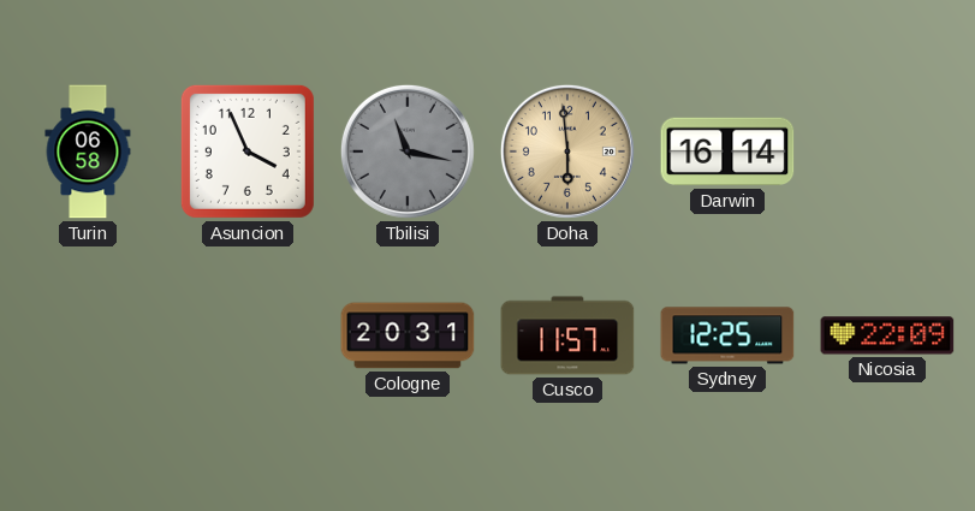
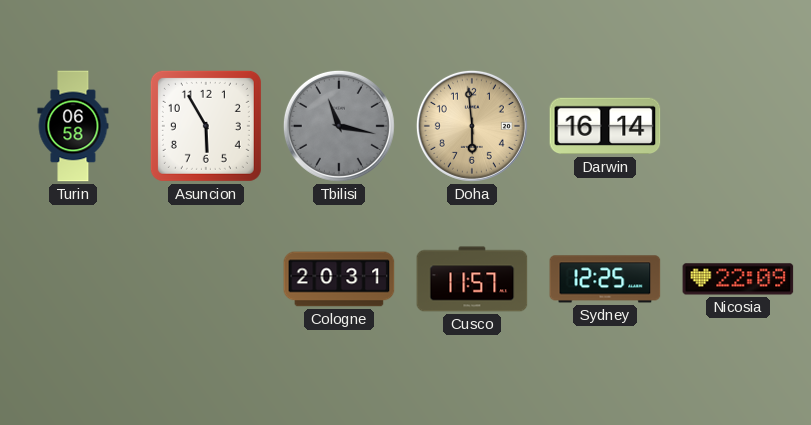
Asuncion: 3:56 -> 5:55
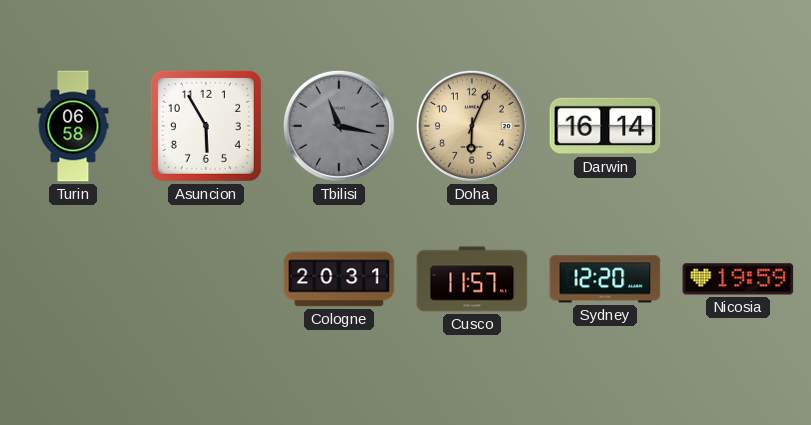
Doha: 5:59 -> 6:04
Sydney: 12:25 -> 12:20
Nicosia: 22:09 -> 19:59
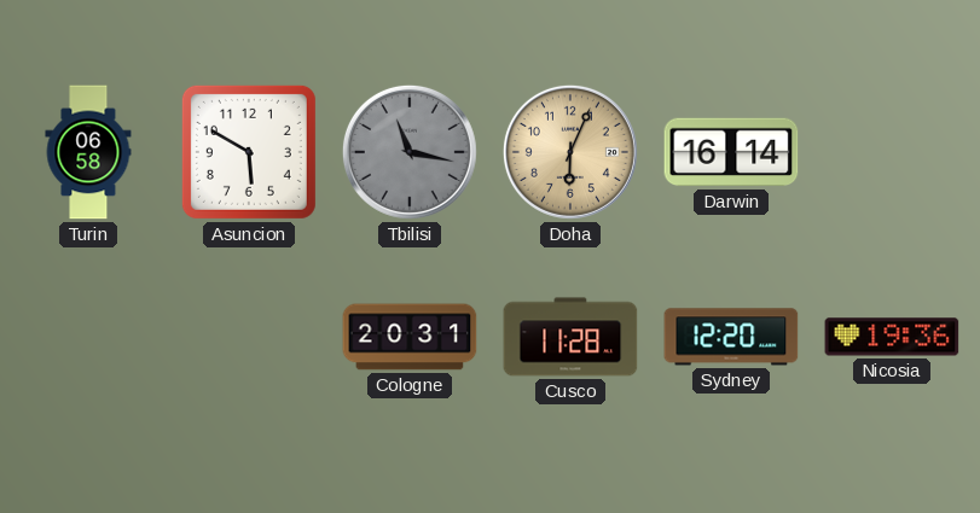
Asuncion: 5:55 -> 5:50
Cusco: 11:57 -> 11:28
Nicosia: 19:59 -> 19:36
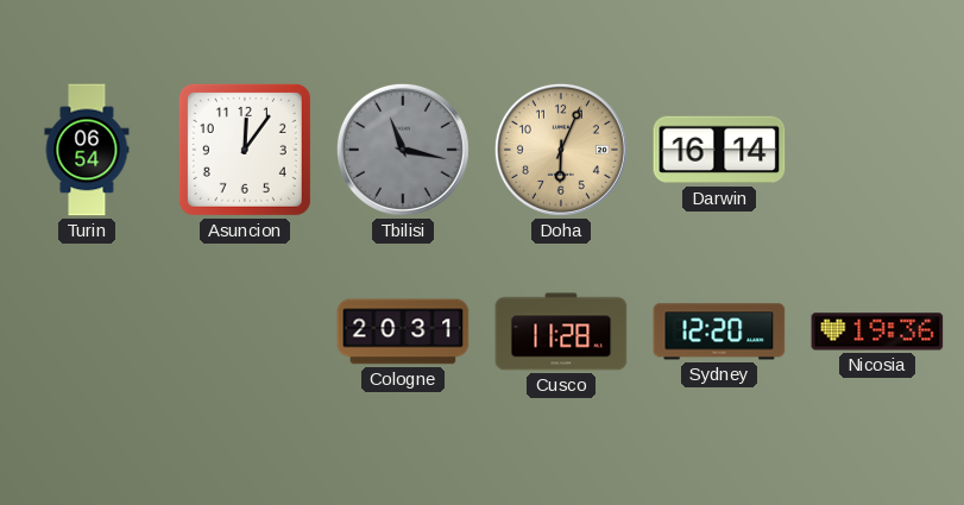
Turin: 06:58 -> 06:54
Asuncion: 5:50 -> 12:06
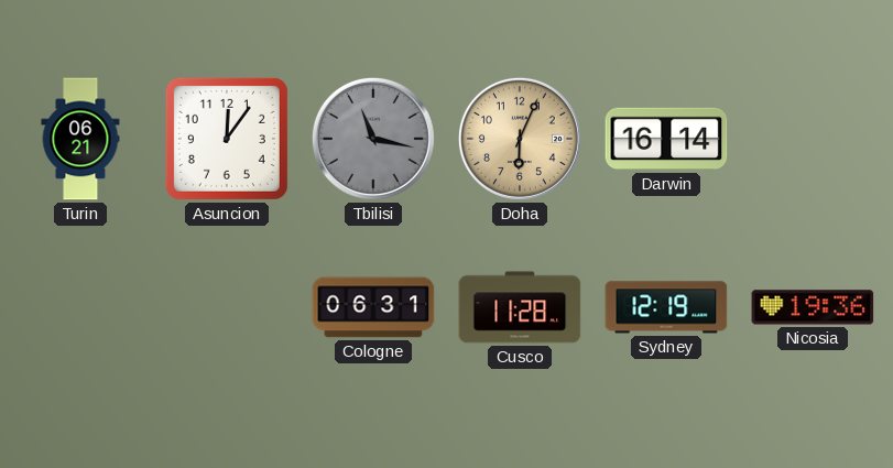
Turin: 06:54 -> 06:21
Cologne: 20:31 -> 06:31
Sydney: 12:20 -> 12:19
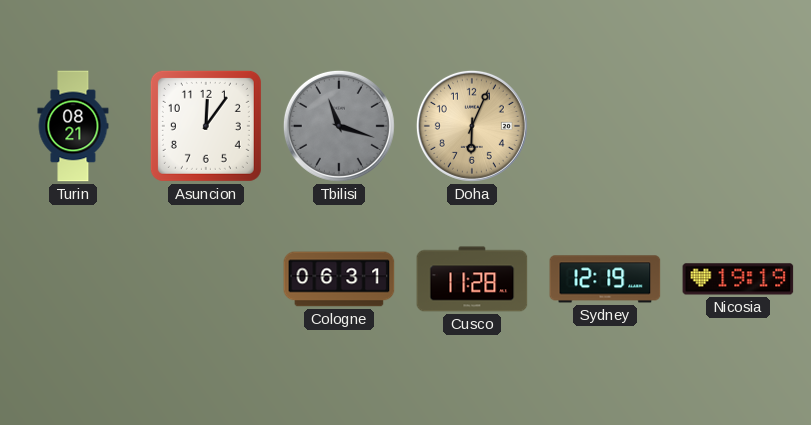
Turin: 06:21 -> 08:21
Tbilisi: 11:17 -> 11:18
Darwin: 16:14 -> none
Nicosia: 19:36 -> 19:19
